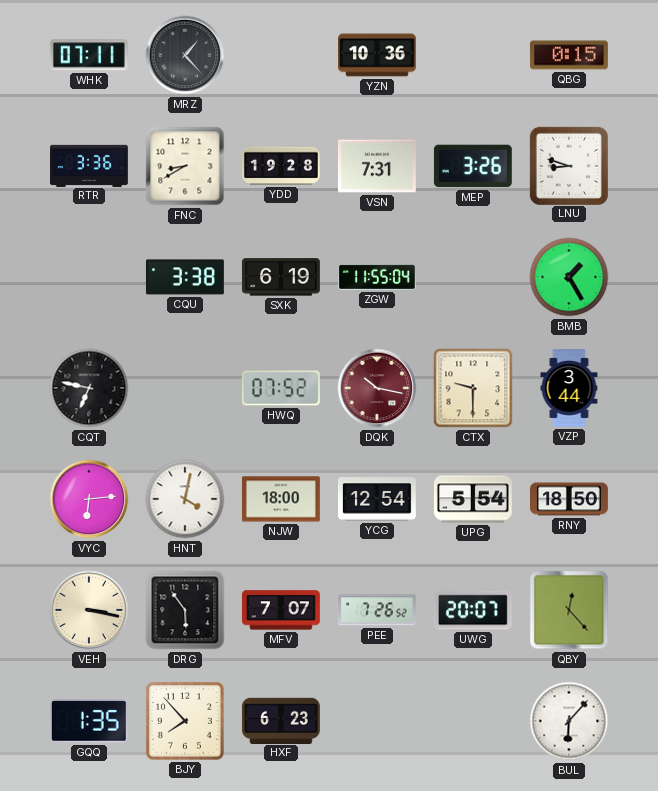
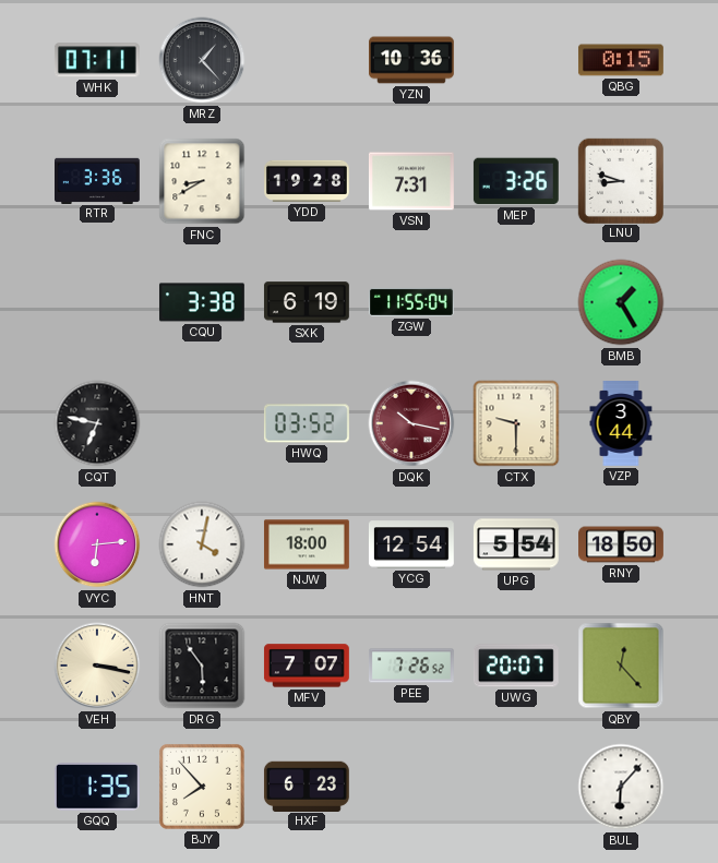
HWQ: 07:52 -> 03:52
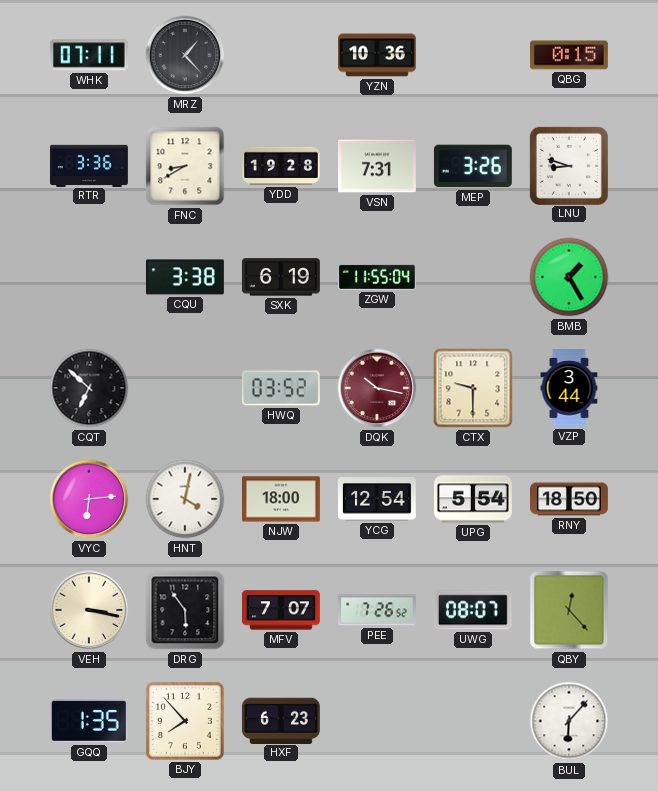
CQT: 6:47 -> 6:52
UWG: 20:07 -> 08:07
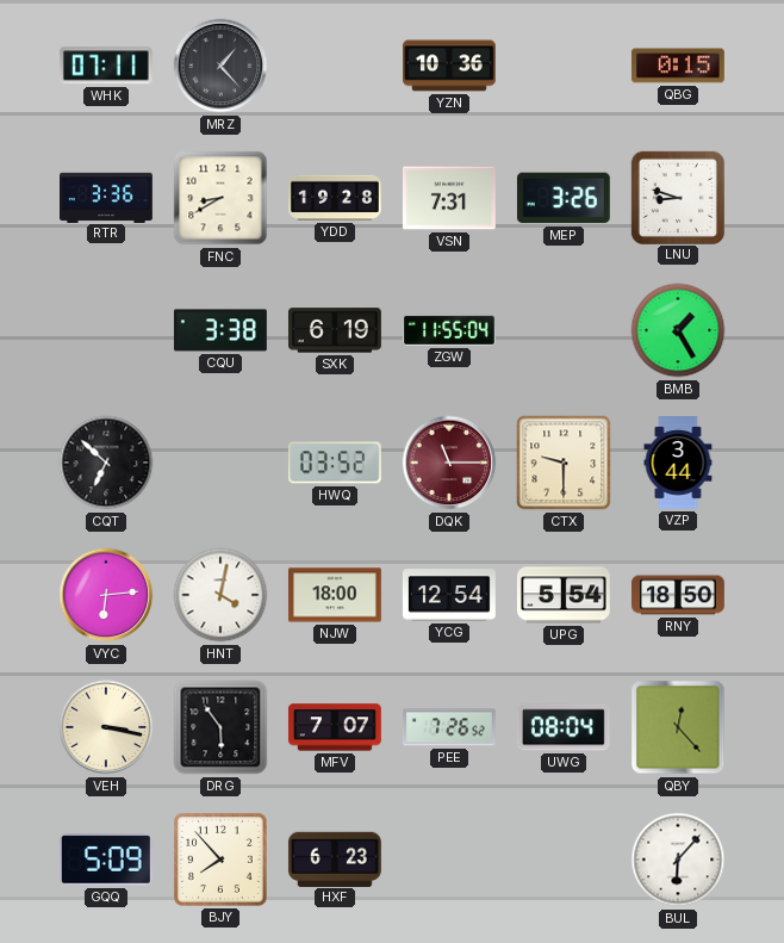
DQK: 10:17 -> 11:15
UWG: 08:07 -> 08:04
GQQ: 1:35 -> 5:09
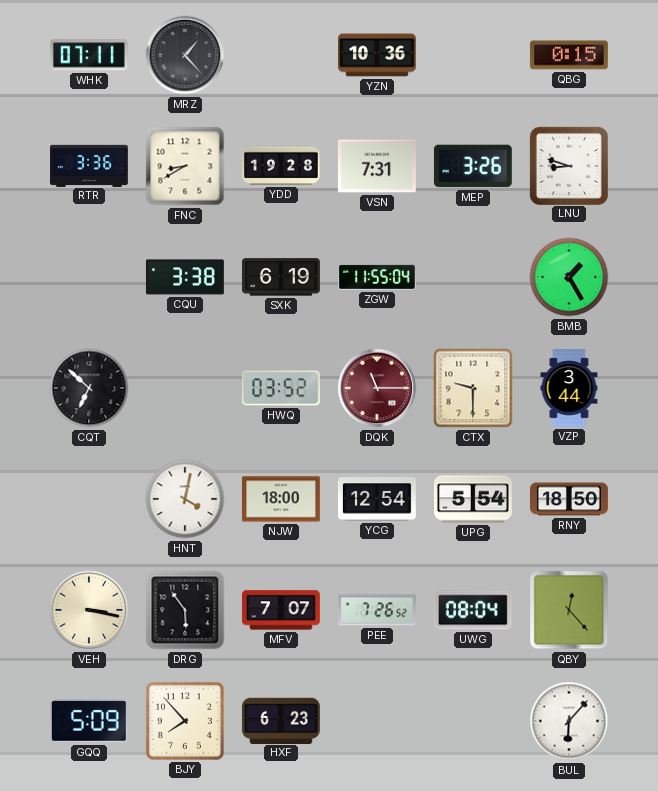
VYC: 6:14 -> none
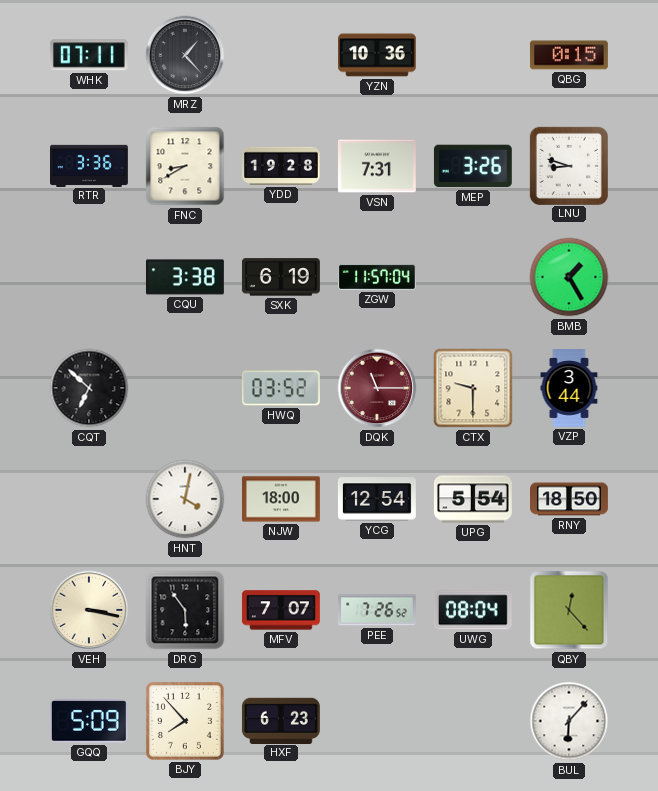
ZGW: 11:55 -> 11:57
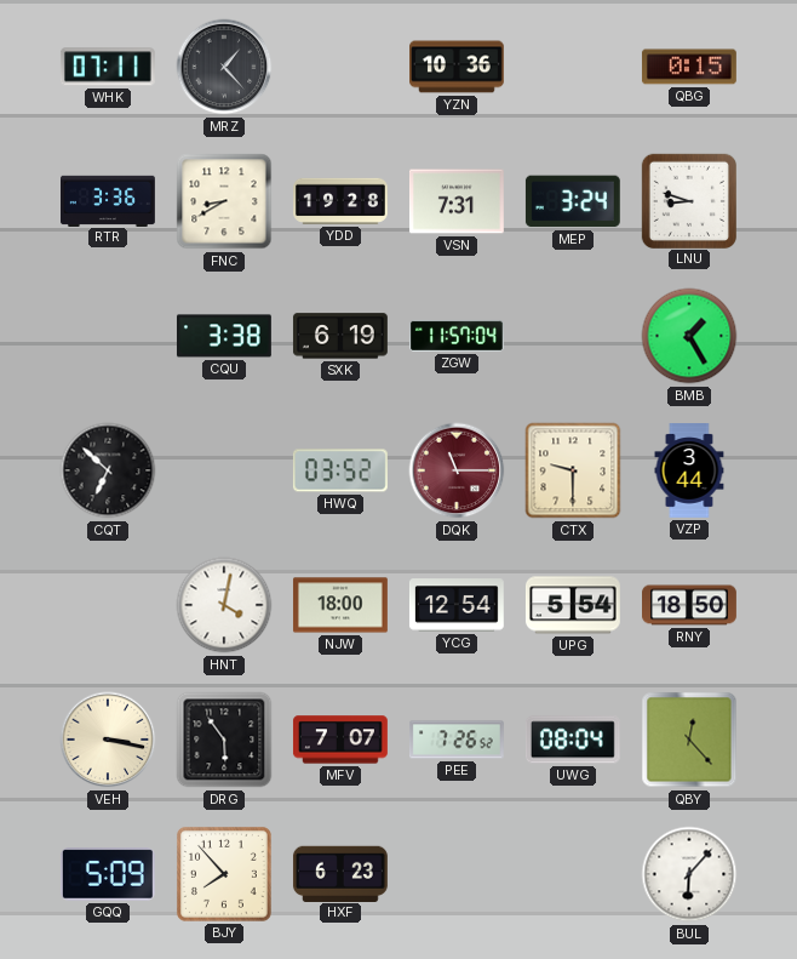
MEP: 3:26 -> 3:24
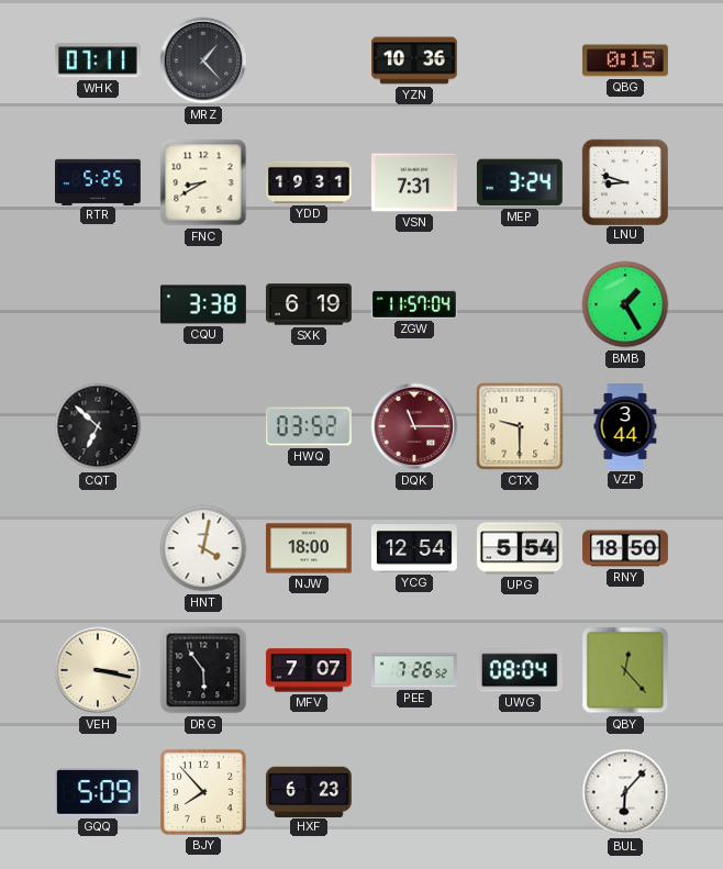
RTR: 3:36 -> 5:25
YDD: 19:28 -> 19:31
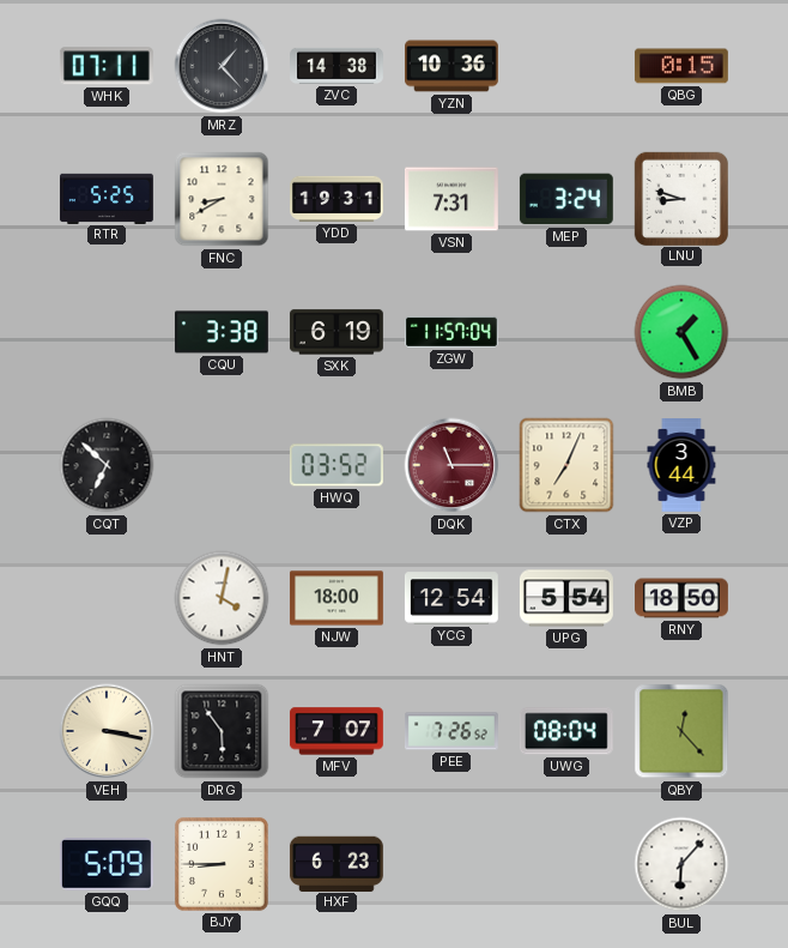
ZVC: none -> 14:38
CTX: 9:30 -> 7:04
BJY: 7:53 -> 8:45
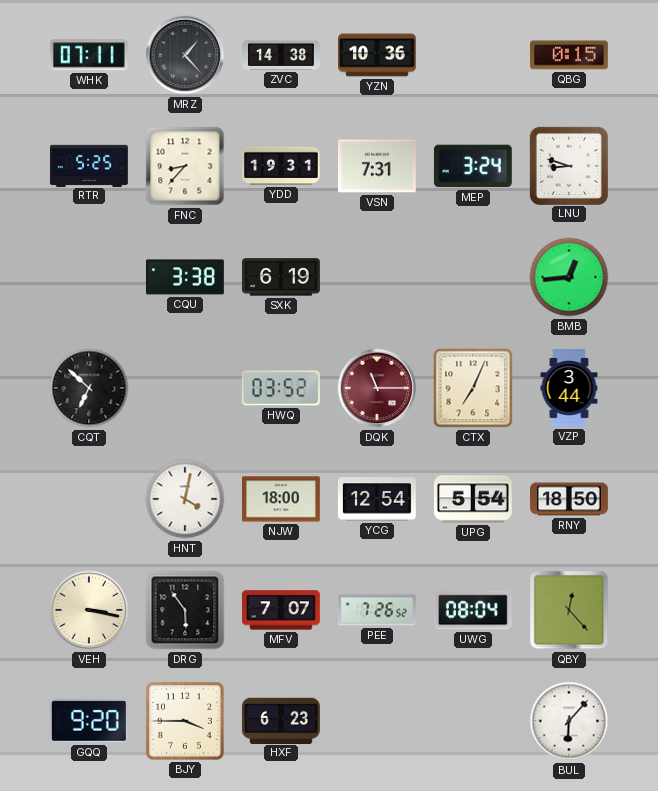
FNC: 8:40 -> 8:37
ZGW: 11:57 -> none
BMB: 1:25 -> 12:44
GQQ: 5:09 -> 9:20
BJY: 8:45 -> 3:45
